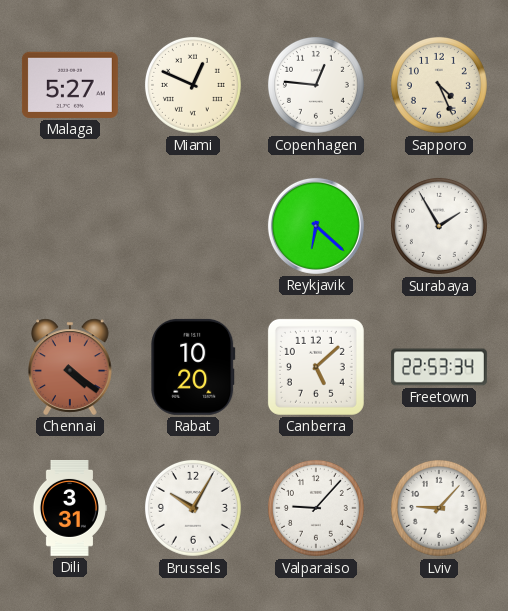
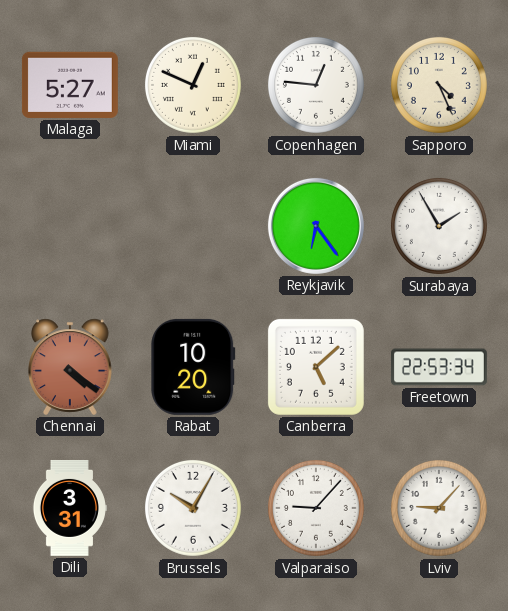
Reykjavik: 6:22 -> 6:24
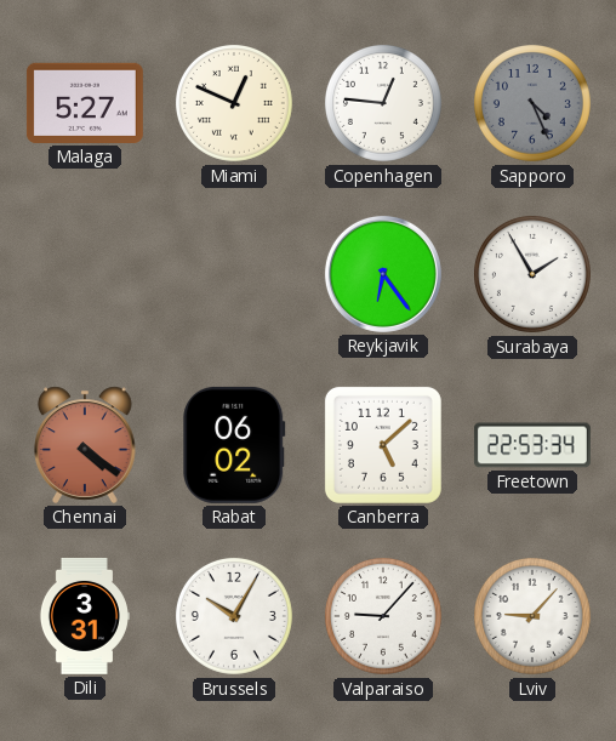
Sapporo dial: cream -> grey
Rabat: 10:20 -> 06:02
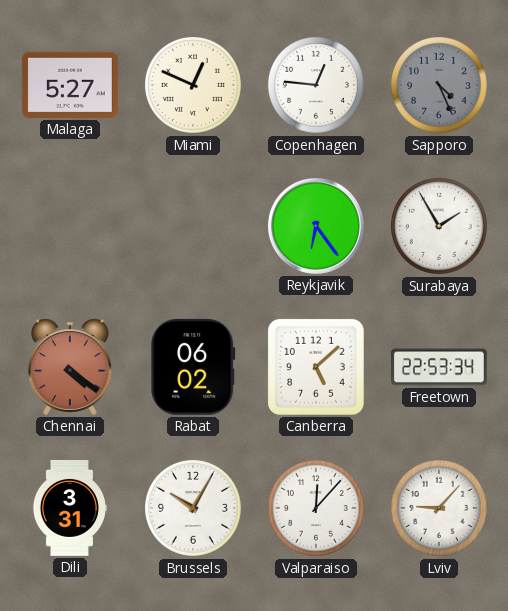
Valparaiso: 9:07 -> 12:07
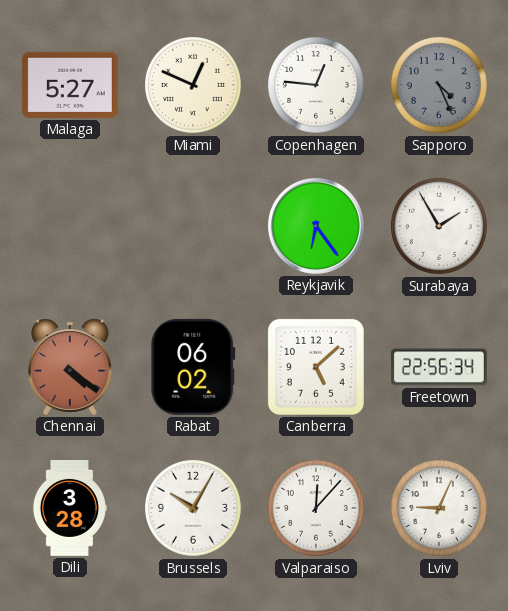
Freetown: 22:53 -> 22:56
Dili: 3:31 -> 3:28
Lviv: 9:07 -> 9:04
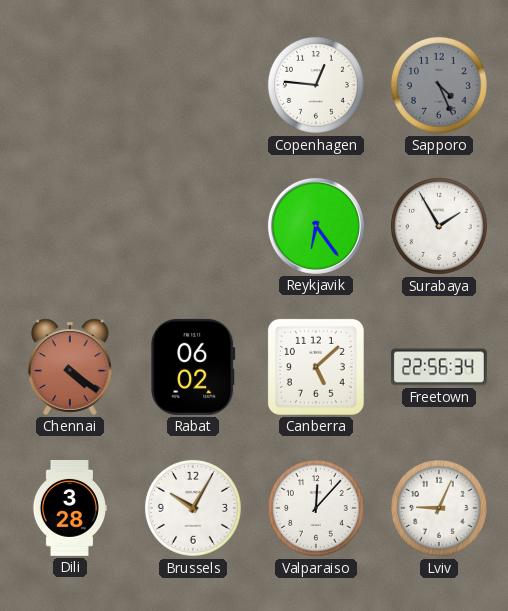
Malaga: 5:27 -> none
Miami: 12:49 -> none
